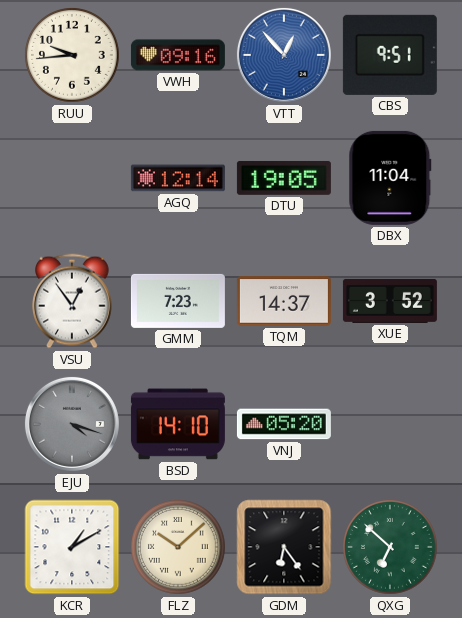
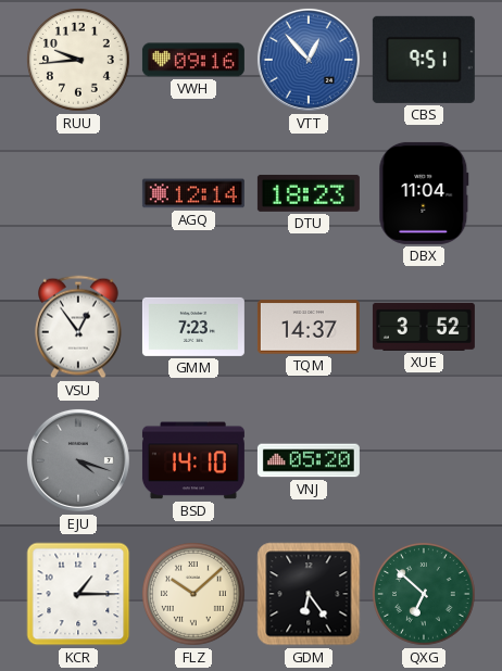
DTU: 19:05 -> 18:23
KCR: 1:10 -> 1:15
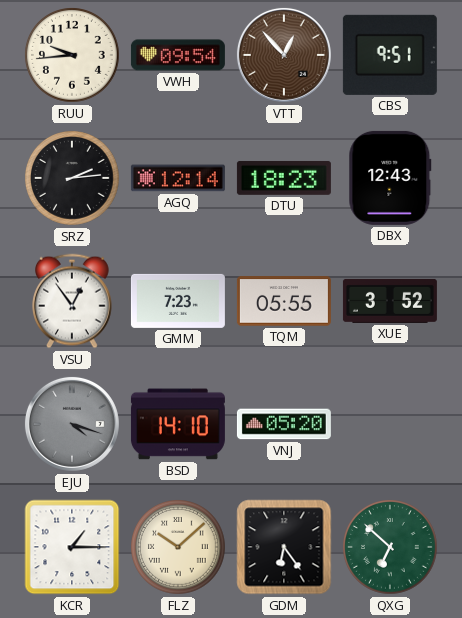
VWH: 09:16 -> 09:54
VTT dial: blue -> brown
SRZ: none -> 2:14
DBX: 11:04 -> 12:43
TQM: 14:37 -> 05:55
